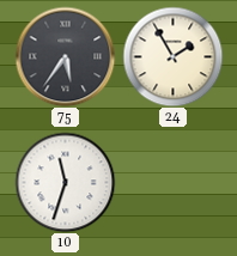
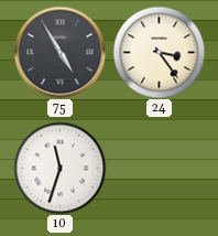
75: 5:36 -> 4:55
24: 1:55 -> 3:24
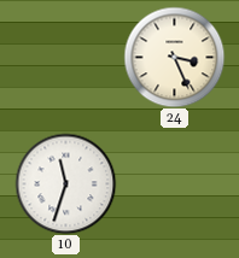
75: 4:55 -> none
24: 3:24 -> 3:26
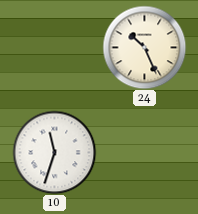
24: 3:26 -> 10:26
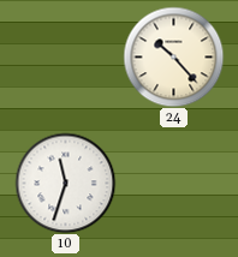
24: 10:26 -> 10:23
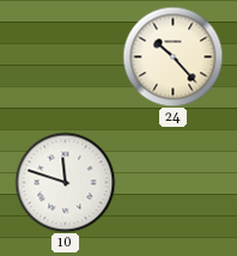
10: 11:33 -> 11:48
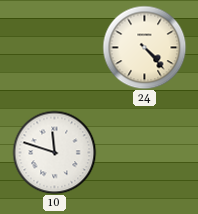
24: 10:23 -> 4:23
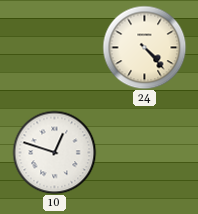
10: 11:48 -> 12:48
